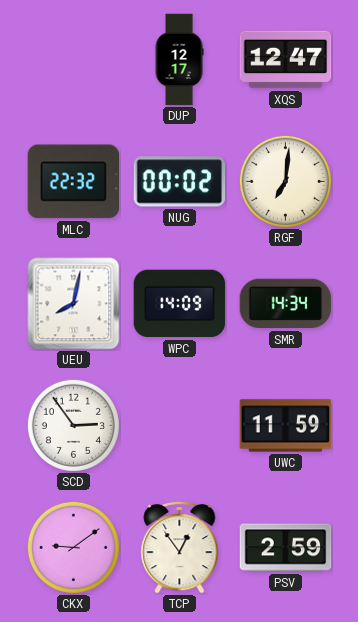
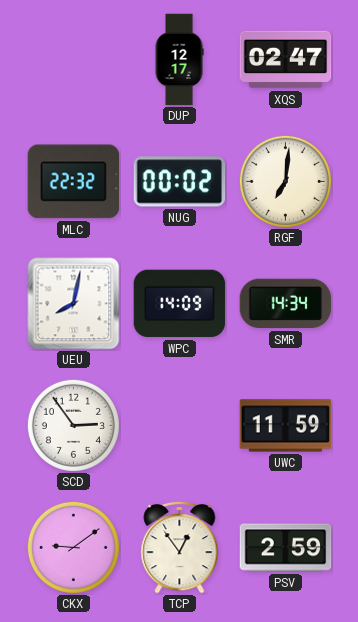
XQS: 12:47 -> 02:47
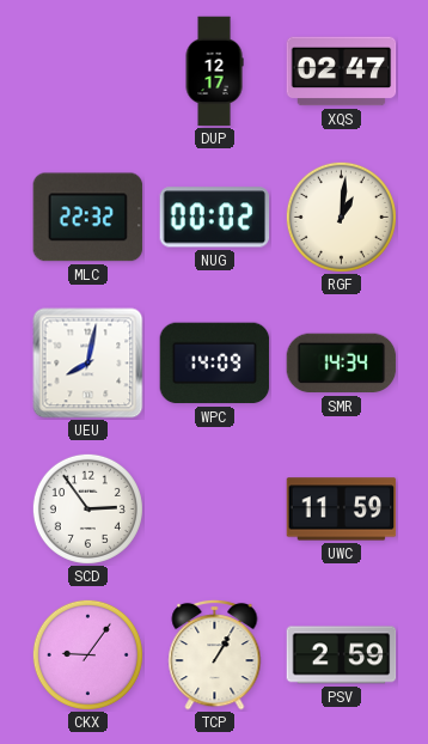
RGF: 7:01 -> 1:01
CKX: 9:09 -> 9:06
TCP: 12:54 -> 1:05
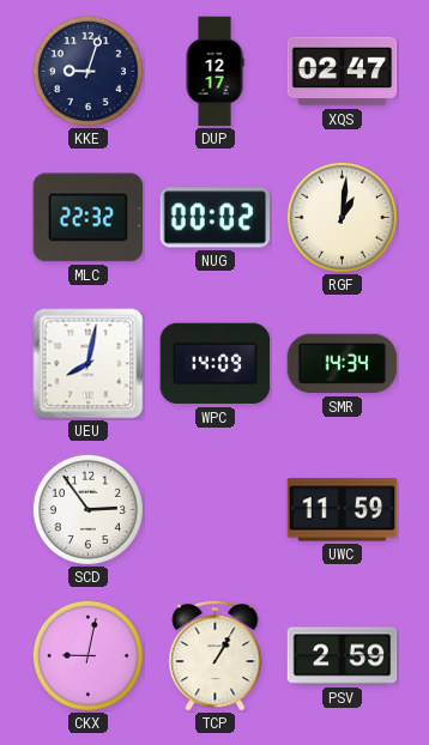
KKE: none -> 9:03
CKX: 9:06 -> 9:02
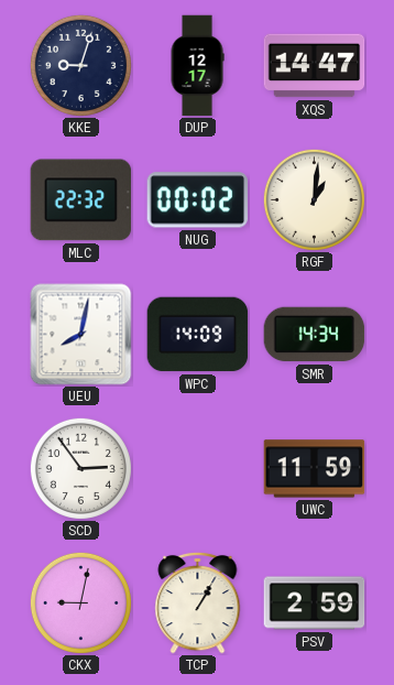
XQS: 02:47 -> 14:47
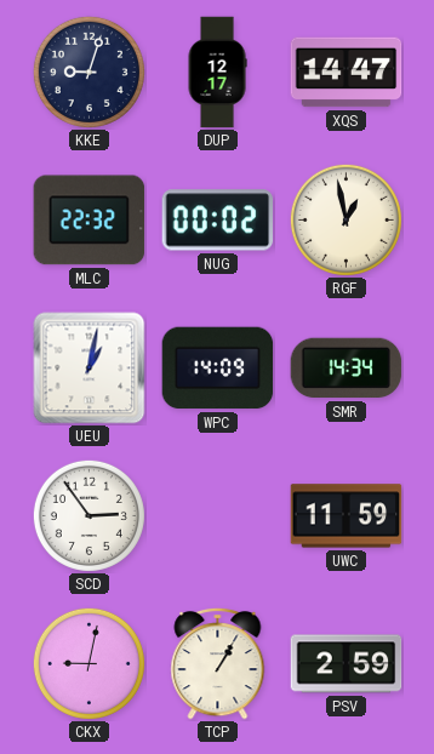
RGF: 1:01 -> 12:58
UEU: 8:02 -> 1:02
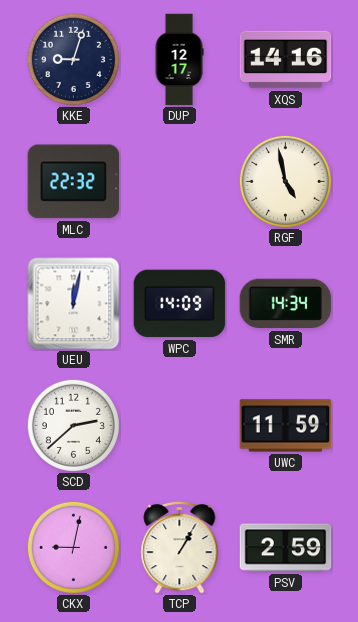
XQS: 14:47 -> 14:16
NUG: 00:02 -> none
RGF: 12:58 -> 4:58
UEU: 1:02 -> 12:02
SCD: 2:54 -> 2:38
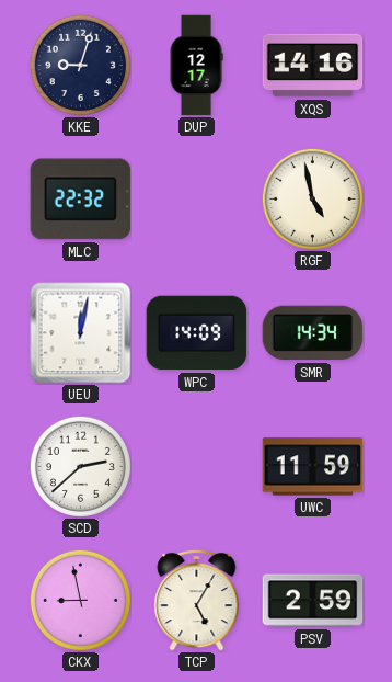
CKX: 9:02 -> 8:58
TCP: 1:05 -> 5:05
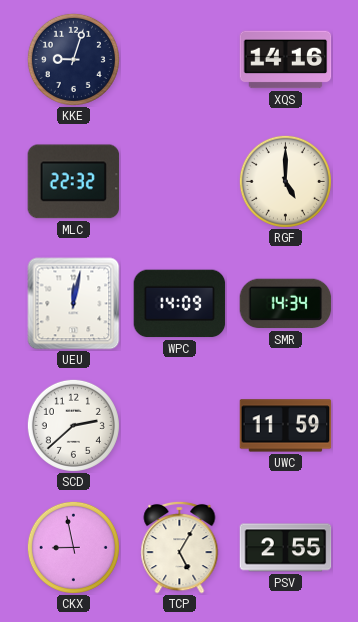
DUP: 12:17 -> none
RGF: 4:58 -> 5:00
PSV: 2:59 -> 2:55
